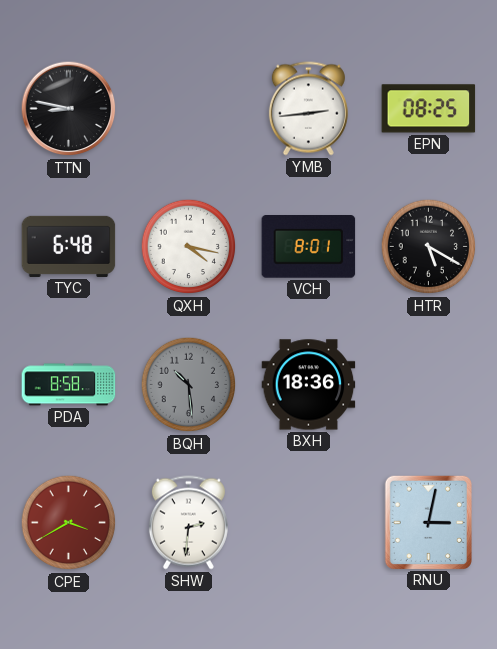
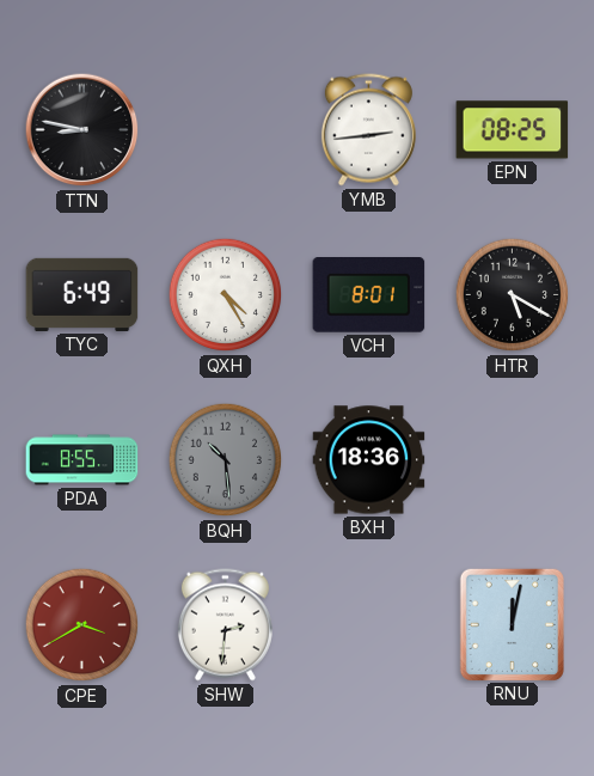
TYC: 6:48 -> 6:49
QXH: 4:17 -> 4:25
PDA: 8:58 -> 8:55
RNU: 3:02 -> 12:02
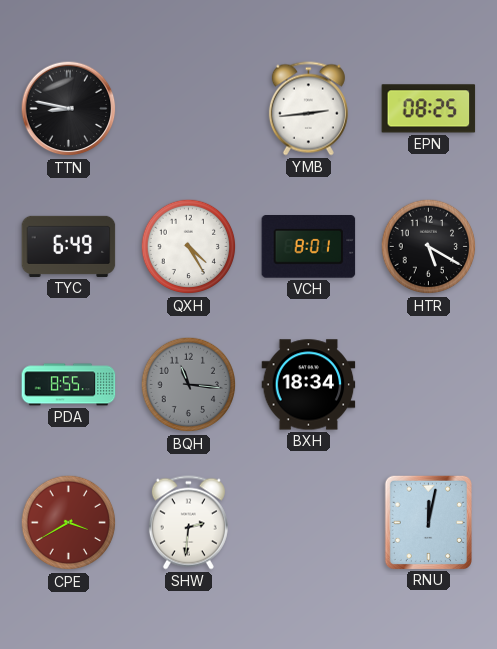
BQH: 10:29 -> 11:16
BXH: 18:36 -> 18:34
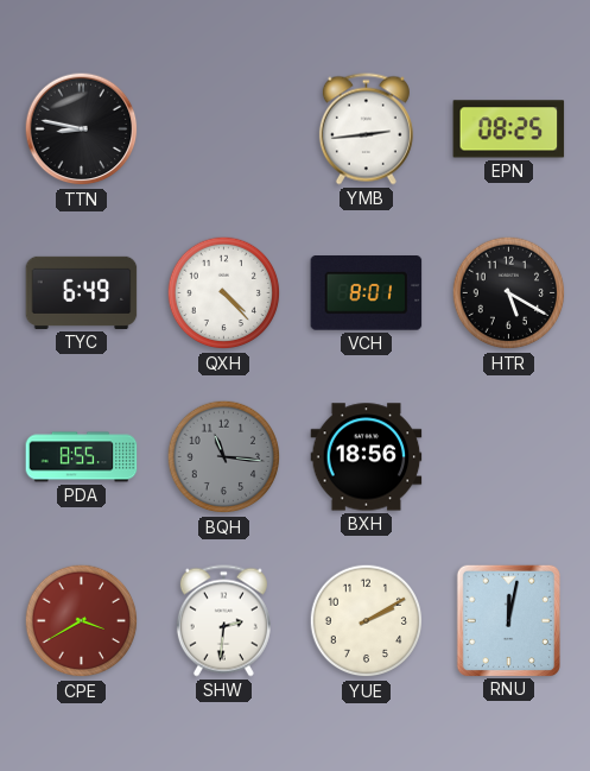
QXH: 4:25 -> 4:23
BXH: 18:34 -> 18:56
YUE: none -> 2:10
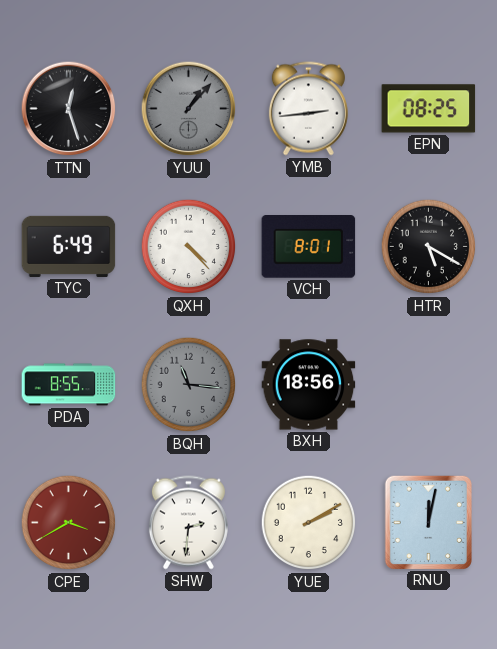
TTN: 8:47 -> 12:27
YUU: none -> 1:07
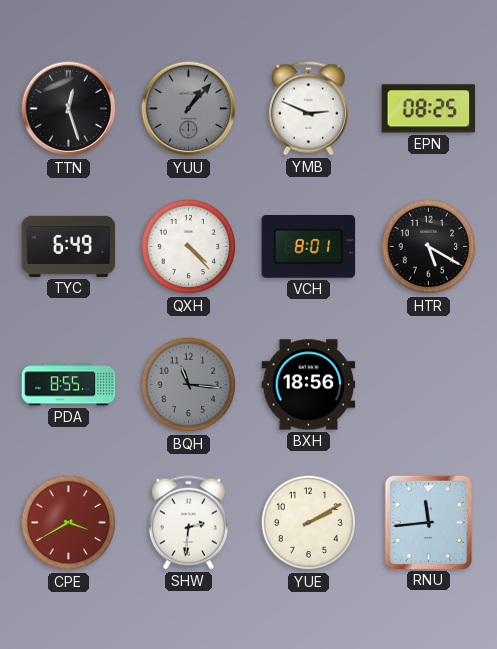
YMB: 2:44 -> 2:49
RNU: 12:02 -> 11:44
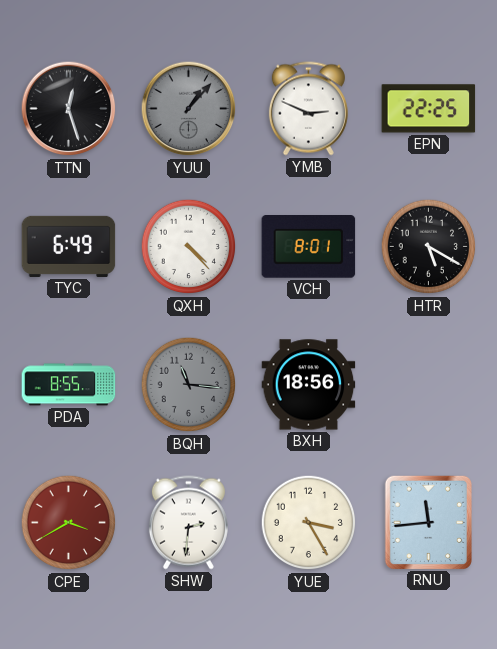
EPN: 08:25 -> 22:25
YUE: 2:10 -> 3:25
